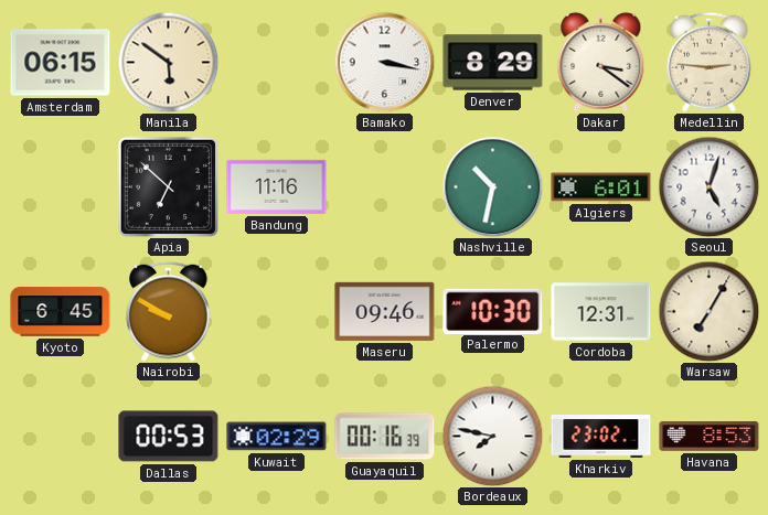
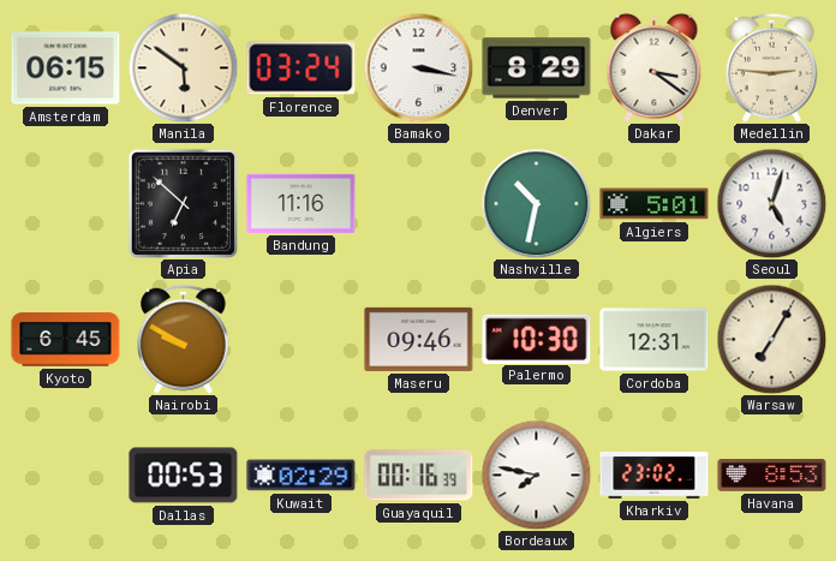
Florence: none -> 03:24
Algiers: 6:01 -> 5:01
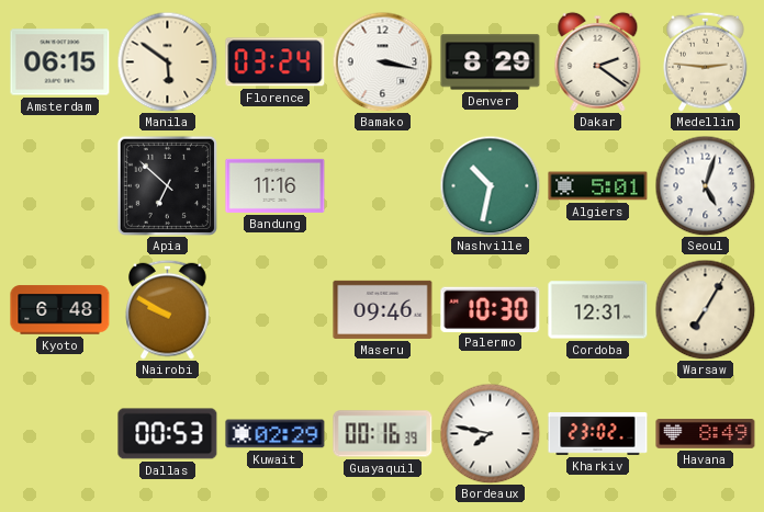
Dakar: 3:21 -> 2:21
Kyoto: 6:45 -> 6:48
Havana: 8:53 -> 8:49
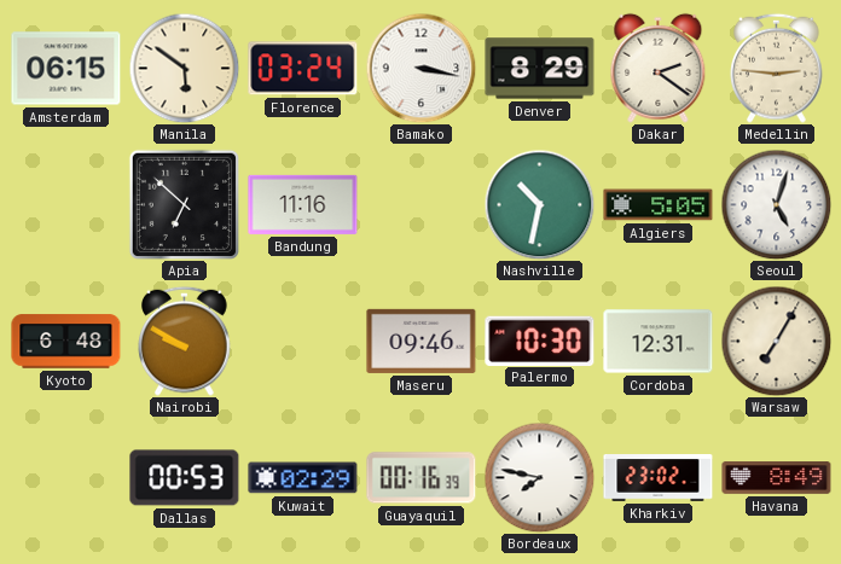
Algiers: 5:01 -> 5:05
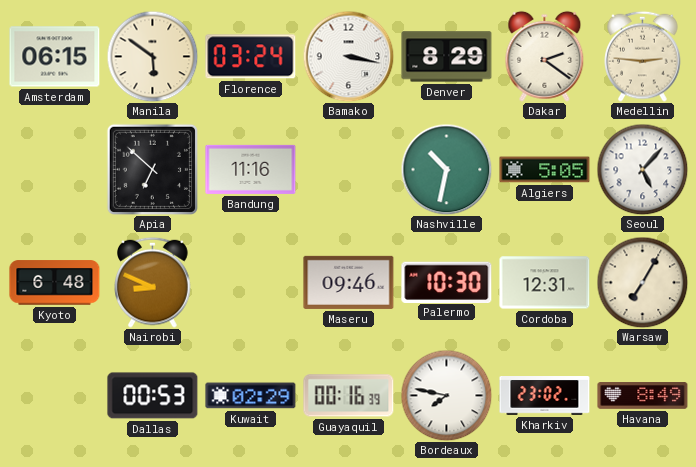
Seoul: 5:03 -> 5:07
Nairobi: 9:50 -> 8:49
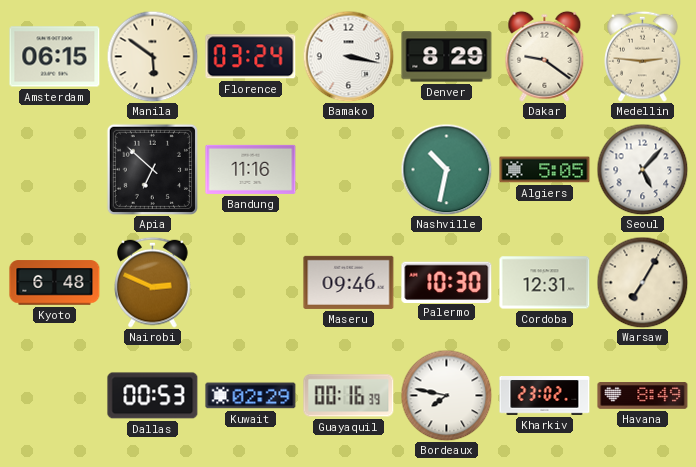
Dakar: 2:21 -> 9:21
Nairobi: 8:49 -> 2:49
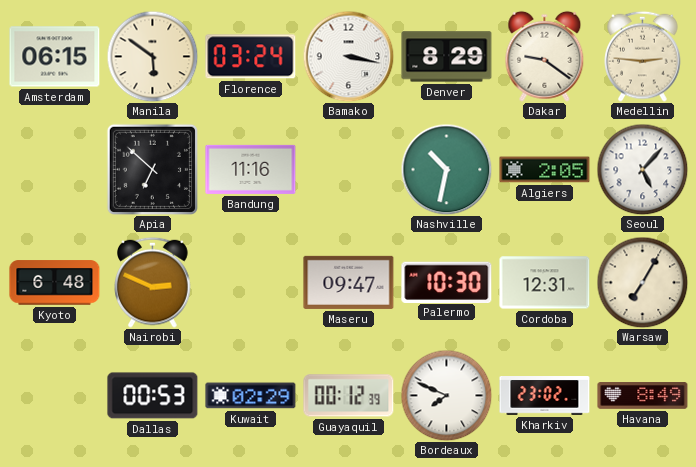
Algiers: 5:05 -> 2:05
Maseru: 09:46 -> 09:47
Guayaquil: 00:16 -> 00:12
Bordeaux: 7:47 -> 7:49
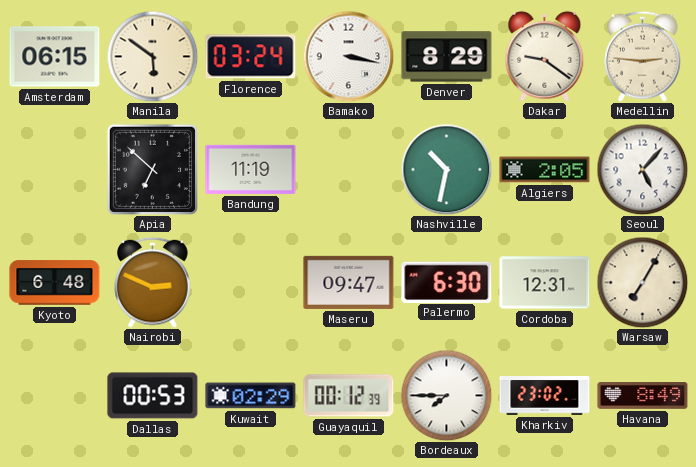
Bandung: 11:16 -> 11:19
Palermo: 10:30 -> 6:30
Bordeaux: 7:49 -> 7:45
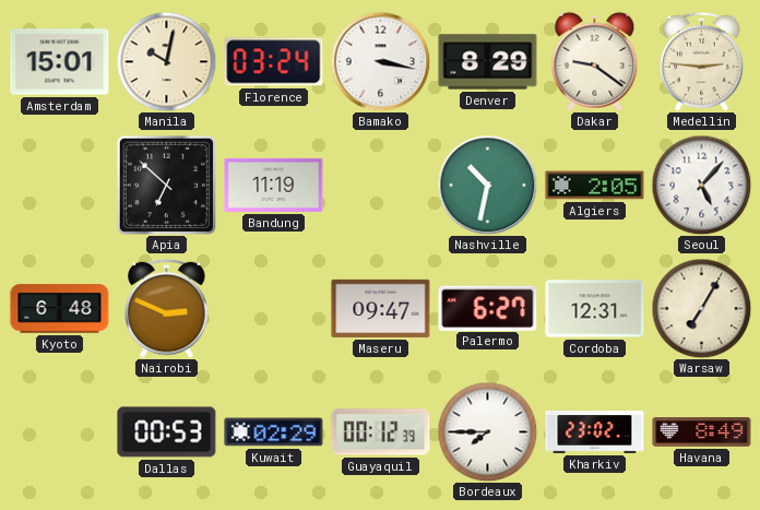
Amsterdam: 06:15 -> 15:01
Manila: 5:51 -> 10:02
Palermo: 6:30 -> 6:27
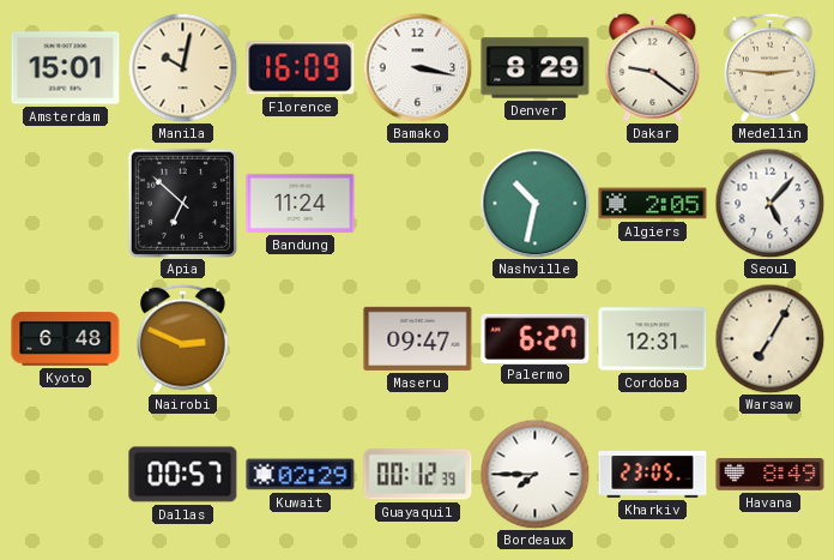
Florence: 03:24 -> 16:09
Bandung: 11:19 -> 11:24
Dallas: 00:53 -> 00:57
Kharkiv: 23:02 -> 23:05
